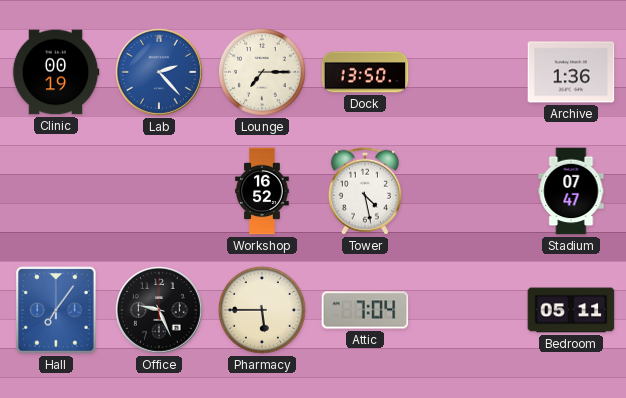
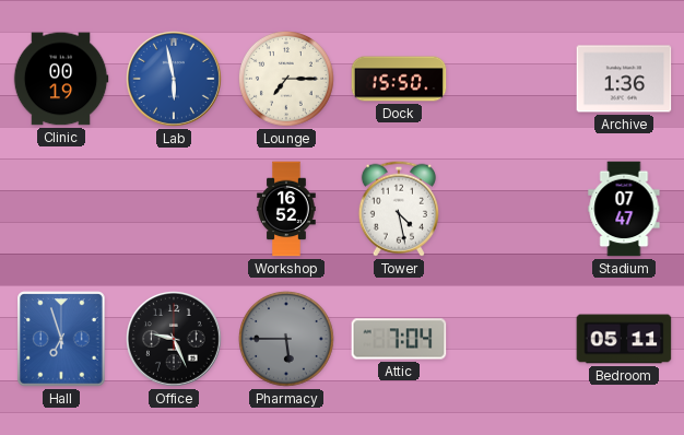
Lab: 2:23 -> 5:58
Dock: 13:50 -> 15:50
Hall: 7:06 -> 6:57
Pharmacy dial: cream -> grey
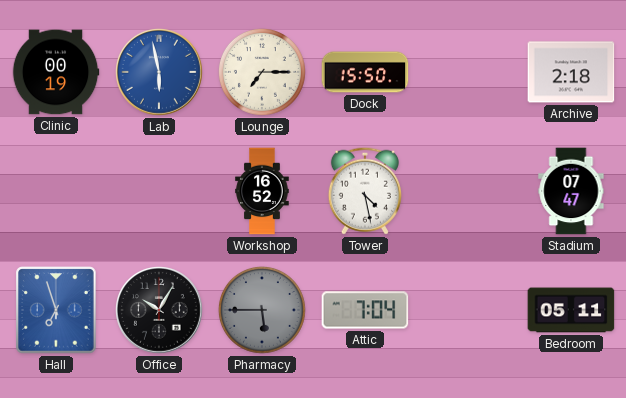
Archive: 1:36 -> 2:18
Office: 9:26 -> 10:05
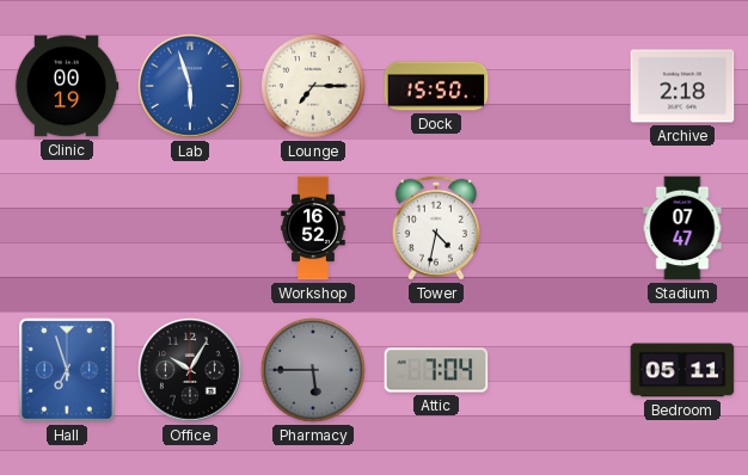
Lab: 5:58 -> 5:57
Tower: 4:28 -> 4:32
